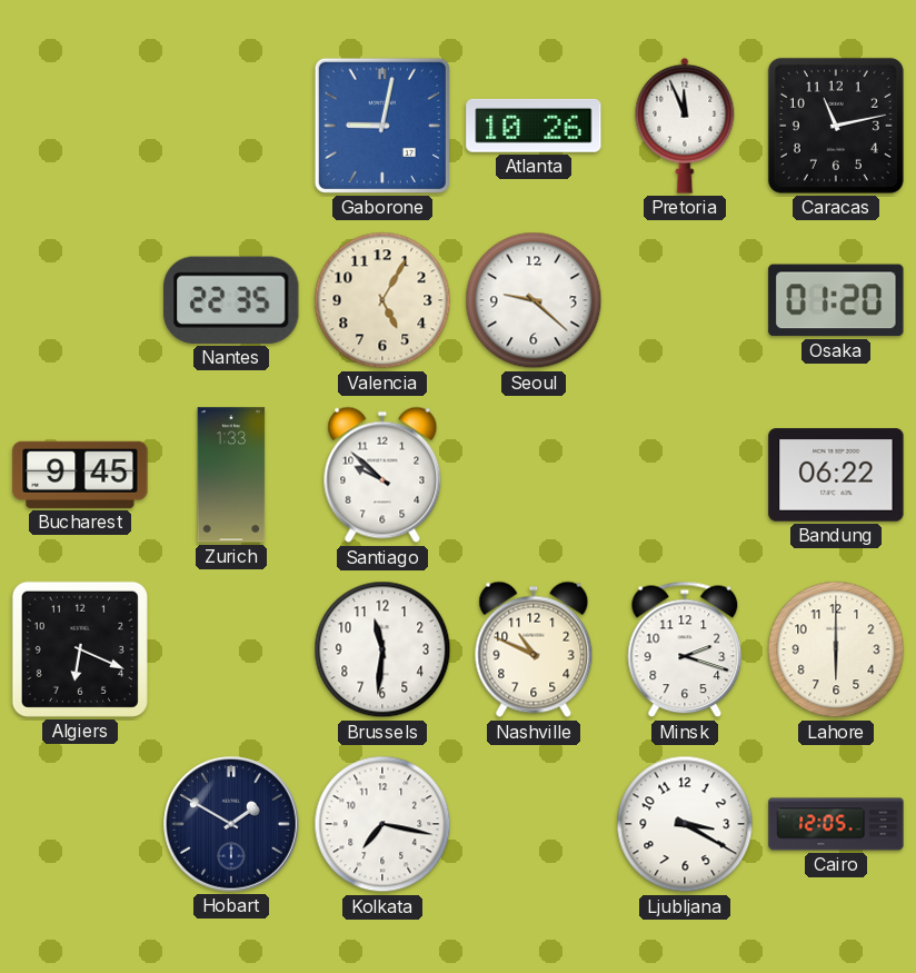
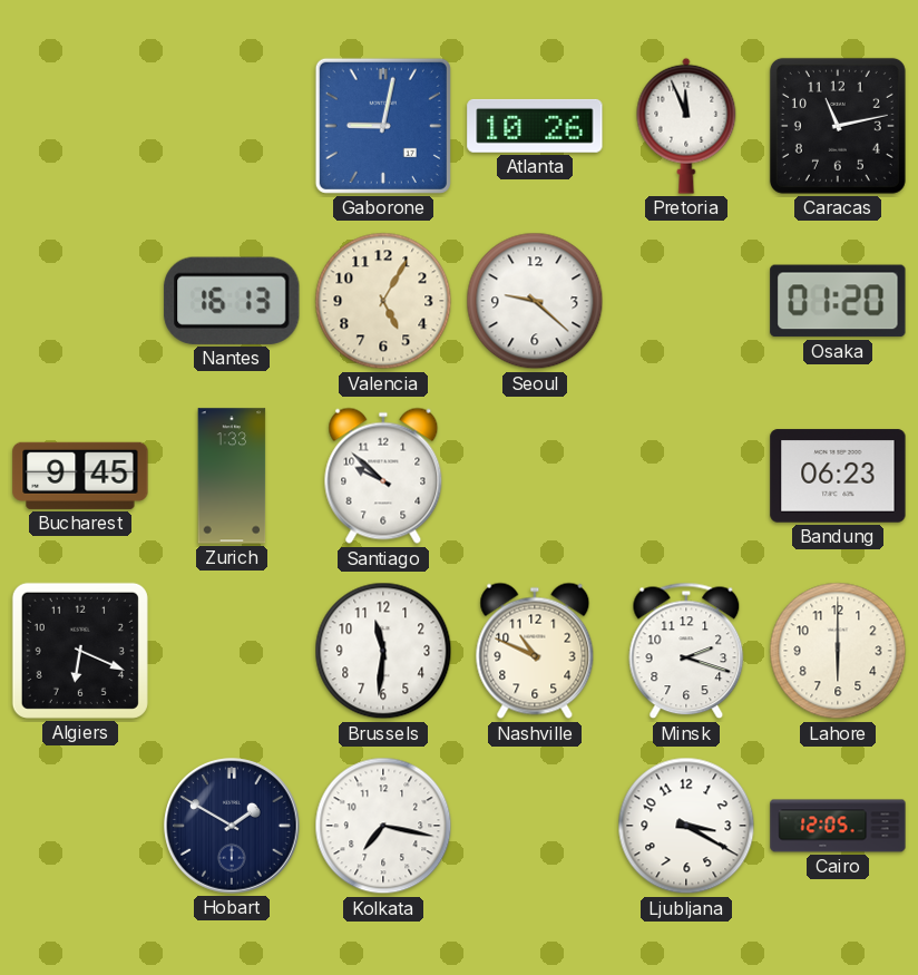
Nantes: 22:35 -> 16:13
Bandung: 06:22 -> 06:23
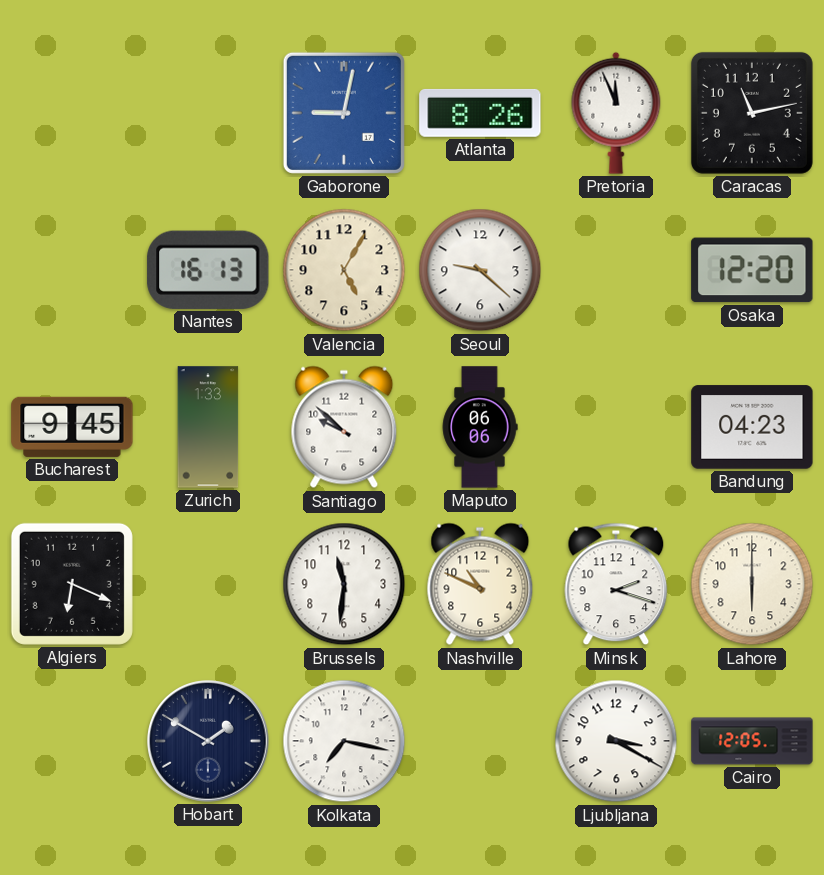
Atlanta: 10:26 -> 8:26
Osaka: 01:20 -> 12:20
Maputo: none -> 06:06
Bandung: 06:23 -> 04:23
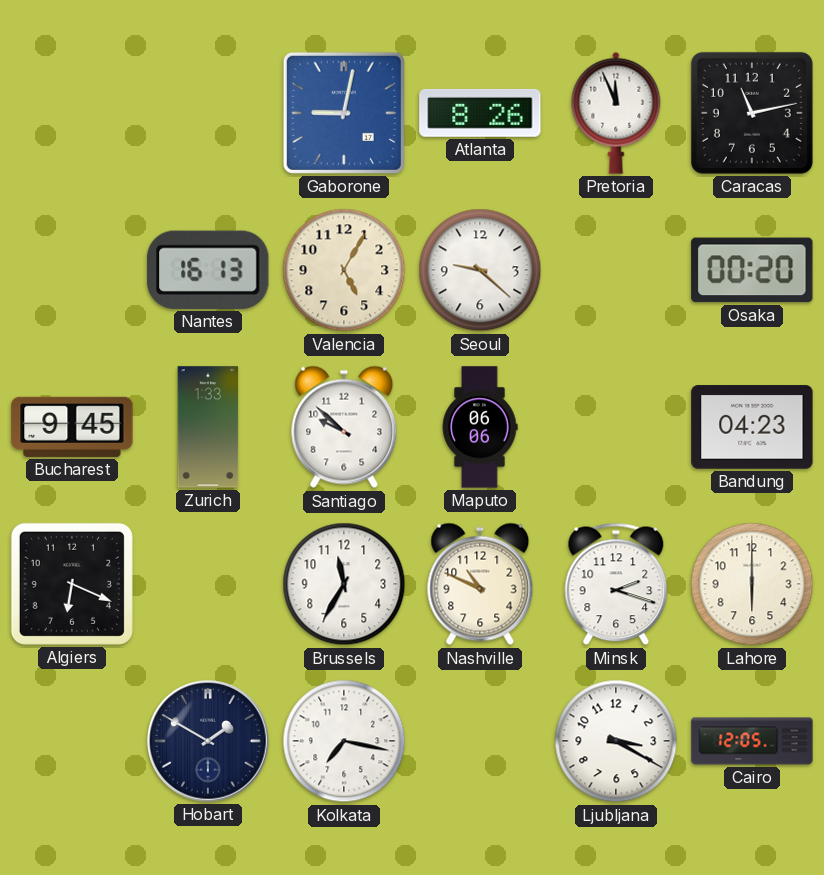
Osaka: 12:20 -> 00:20
Brussels: 11:31 -> 11:35
